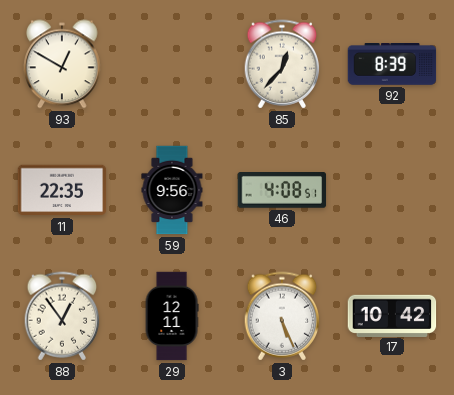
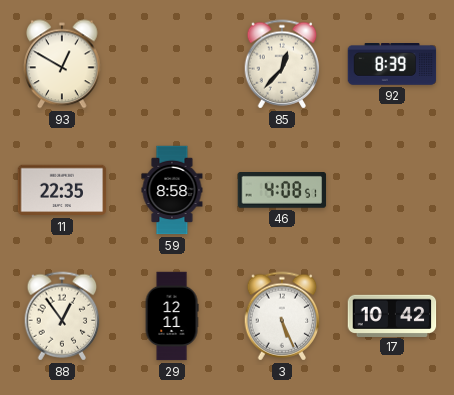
59: 9:56 -> 8:58
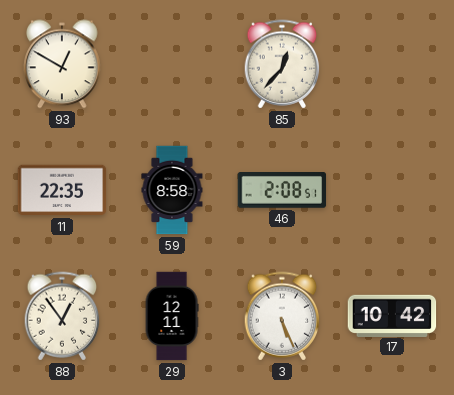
92: 8:39 -> none
46: 4:08 -> 2:08
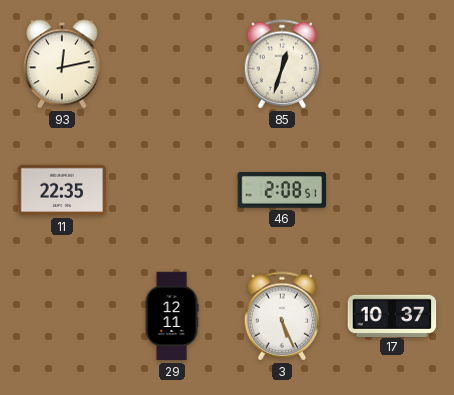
93: 12:50 -> 12:13
85: 12:37 -> 12:33
59: 8:58 -> none
88: 12:54 -> none
17: 10:42 -> 10:37
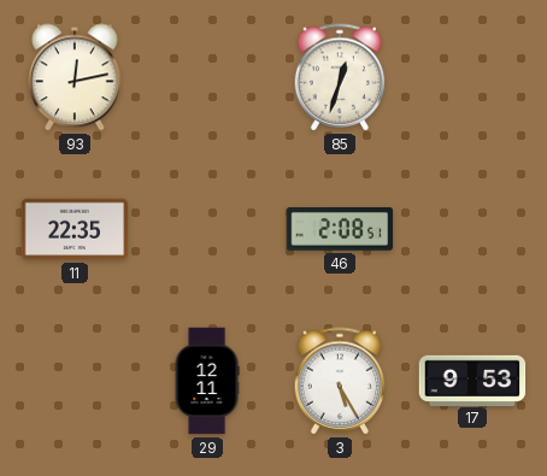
3: 5:26 -> 5:25
17: 10:37 -> 9:53
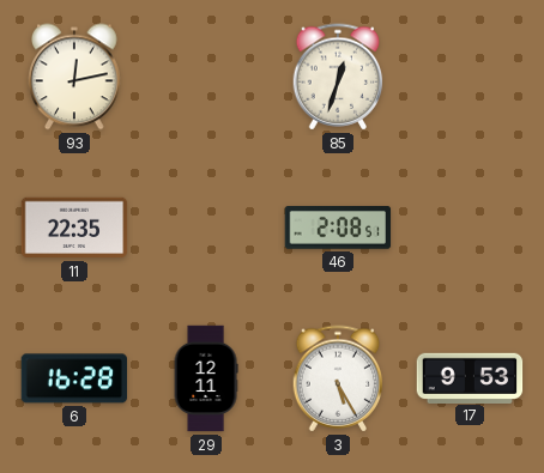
6: none -> 16:28
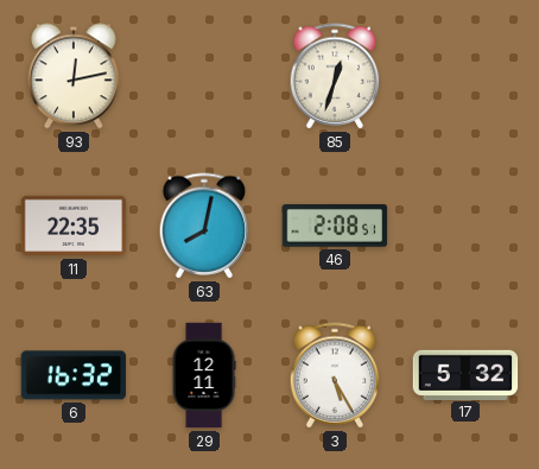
63: none -> 8:02
6: 16:28 -> 16:32
17: 9:53 -> 5:32
